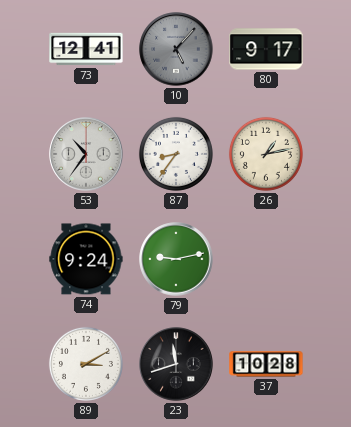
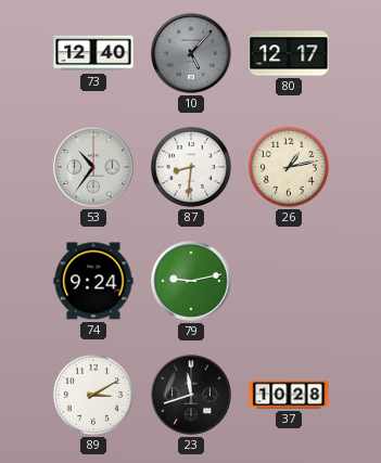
73: 12:41 -> 12:40
80: 9:17 -> 12:17
87: 8:36 -> 8:31
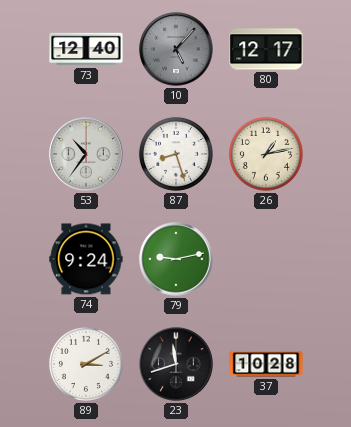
87: 8:31 -> 8:27
